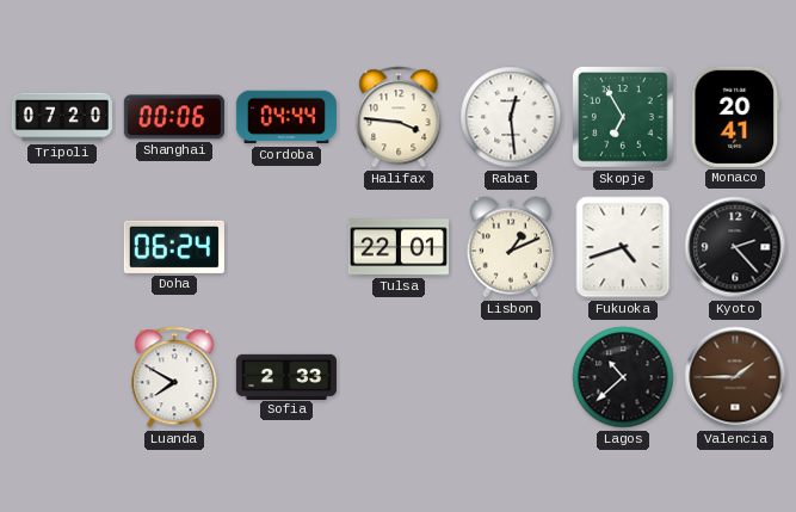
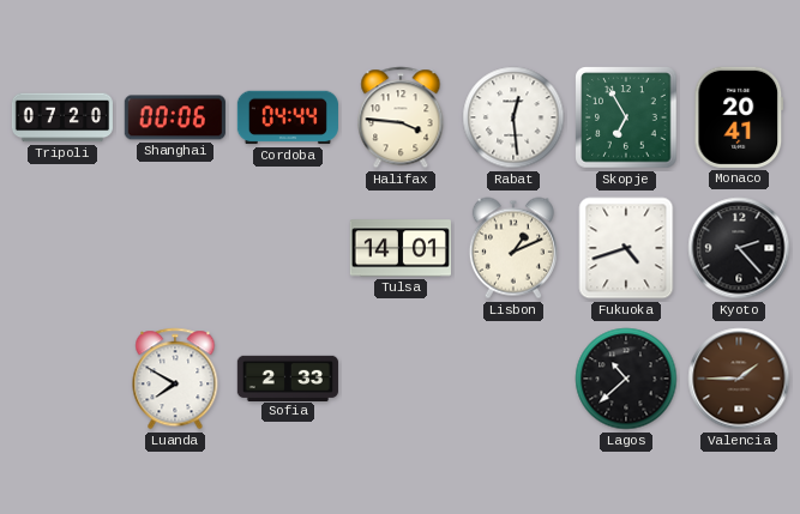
Doha: 06:24 -> none
Tulsa: 22:01 -> 14:01
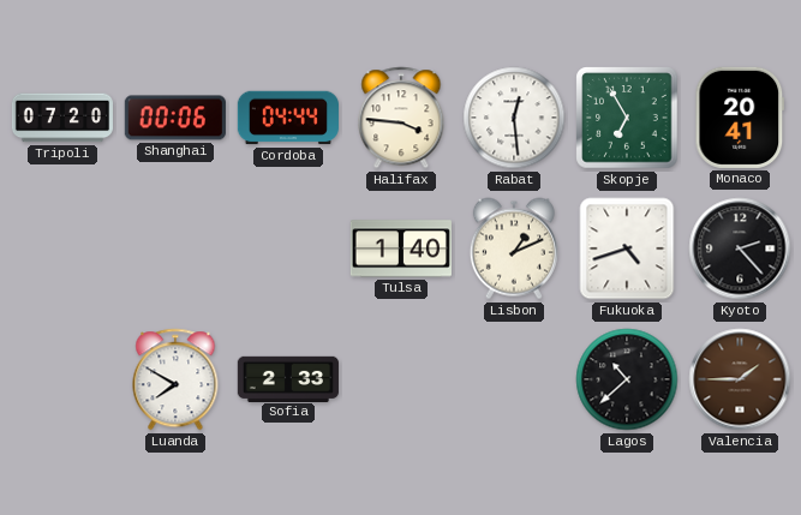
Tulsa: 14:01 -> 1:40
